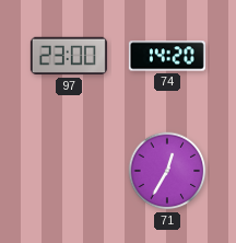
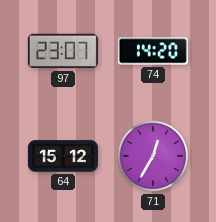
97: 23:00 -> 23:07
64: none -> 15:12
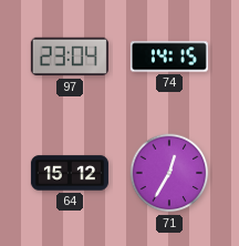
97: 23:07 -> 23:04
74: 14:20 -> 14:15
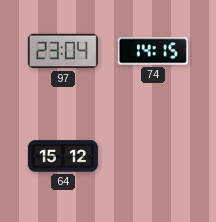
71: 12:35 -> none
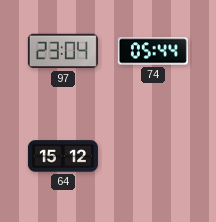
74: 14:15 -> 05:44
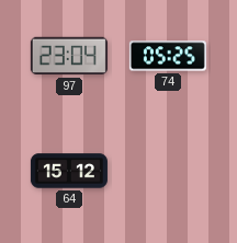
74: 05:44 -> 05:25
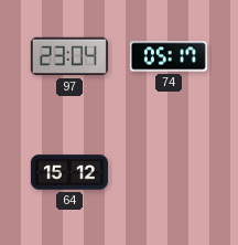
74: 05:25 -> 05:17
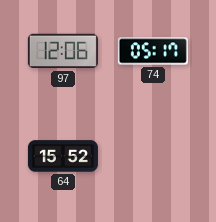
97: 23:04 -> 12:06
64: 15:12 -> 15:52
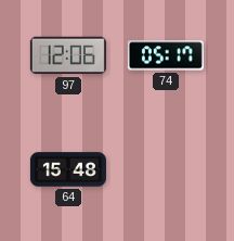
64: 15:52 -> 15:48
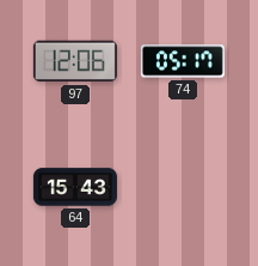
64: 15:48 -> 15:43
